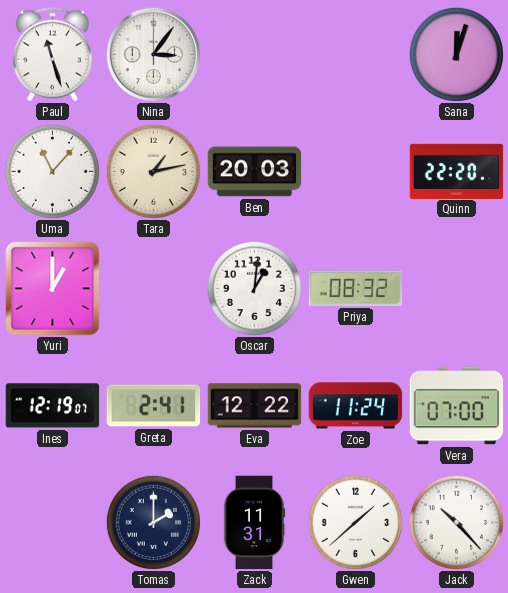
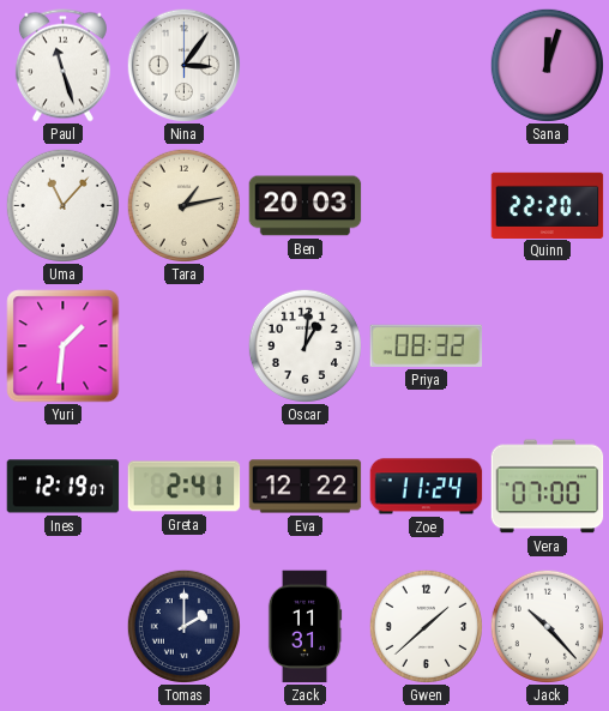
Yuri: 1:00 -> 1:31
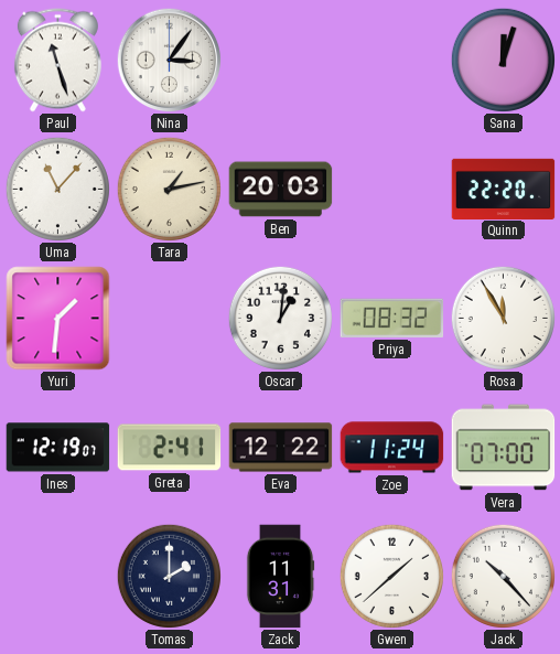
Rosa: none -> 11:55
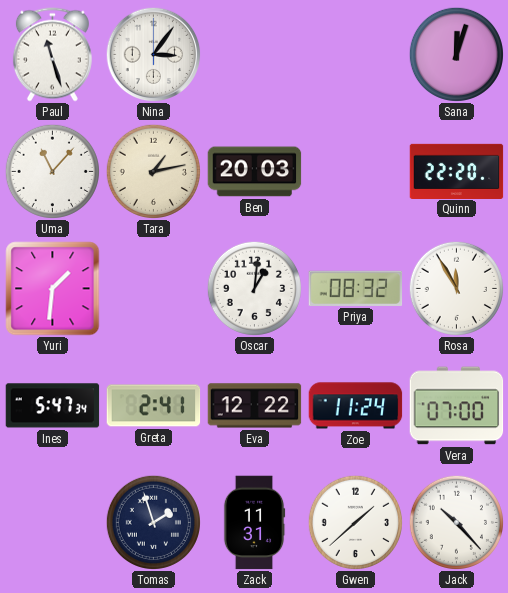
Ines: 12:19 -> 5:47
Tomas: 2:00 -> 1:57
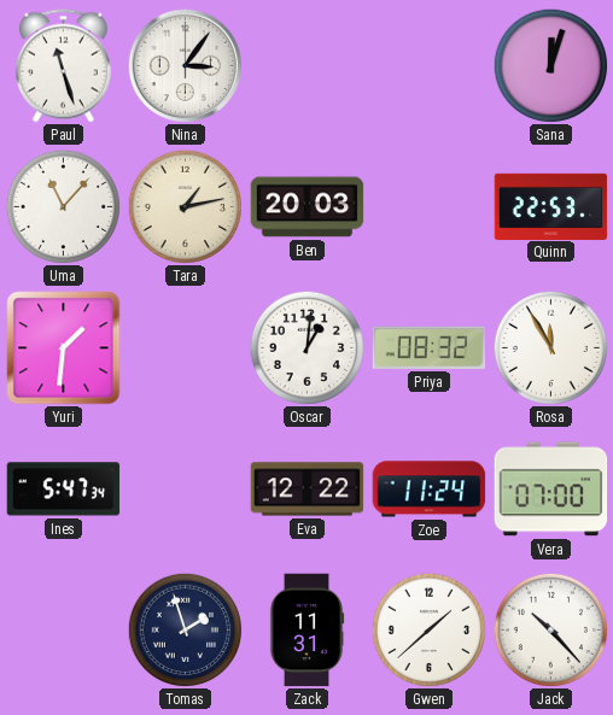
Quinn: 22:20 -> 22:53
Greta: 2:41 -> none
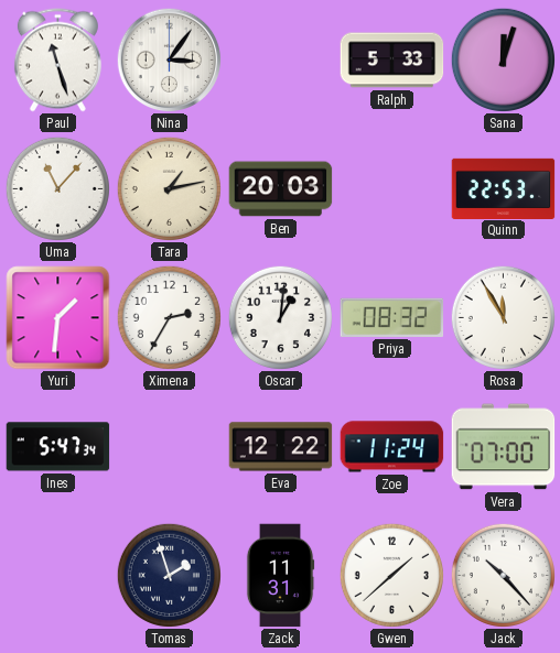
Ralph: none -> 5:33
Ximena: none -> 2:35
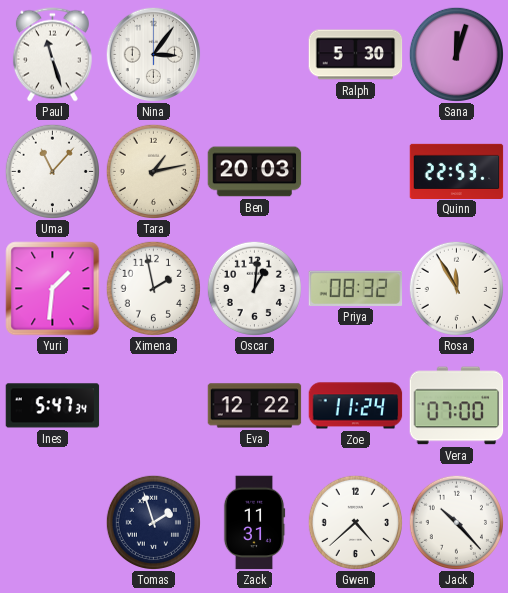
Ralph: 5:33 -> 5:30
Ximena: 2:35 -> 1:58
Gwen: 1:38 -> 4:38
